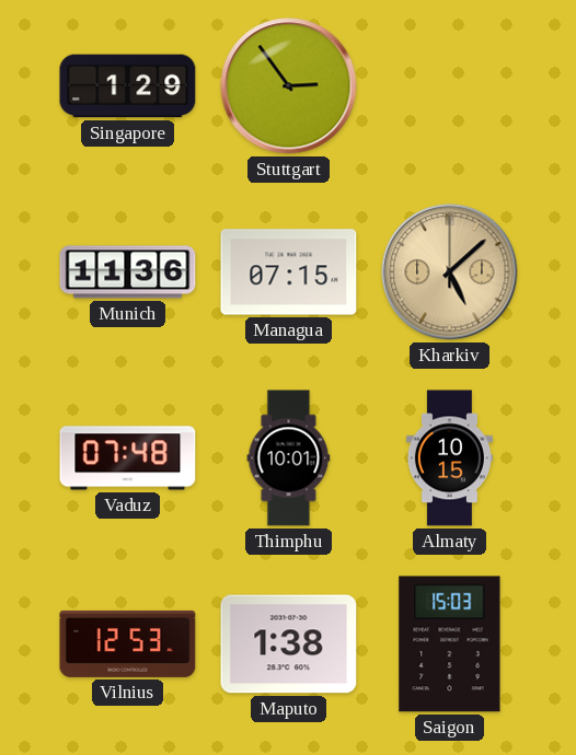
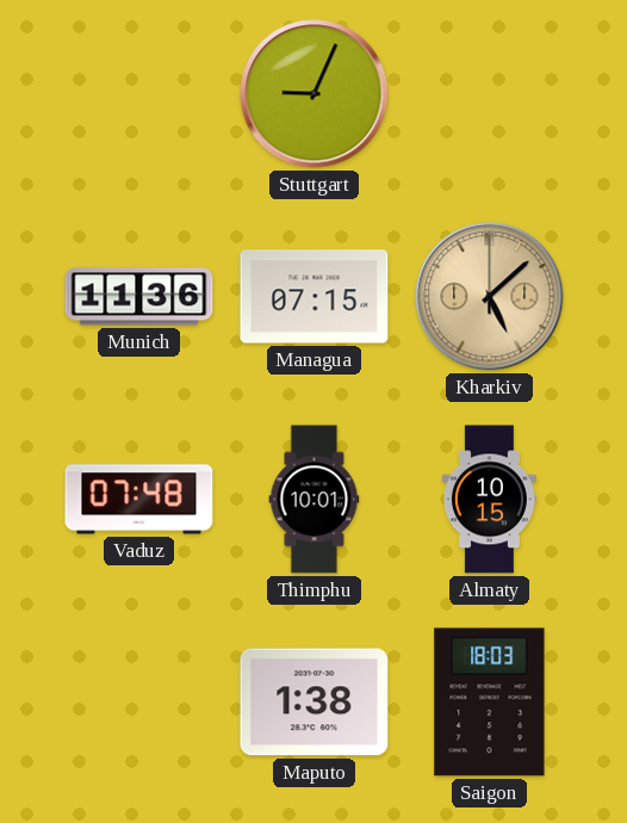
Singapore: 1:29 -> none
Stuttgart: 2:54 -> 9:04
Vilnius: 12:53 -> none
Saigon: 15:03 -> 18:03
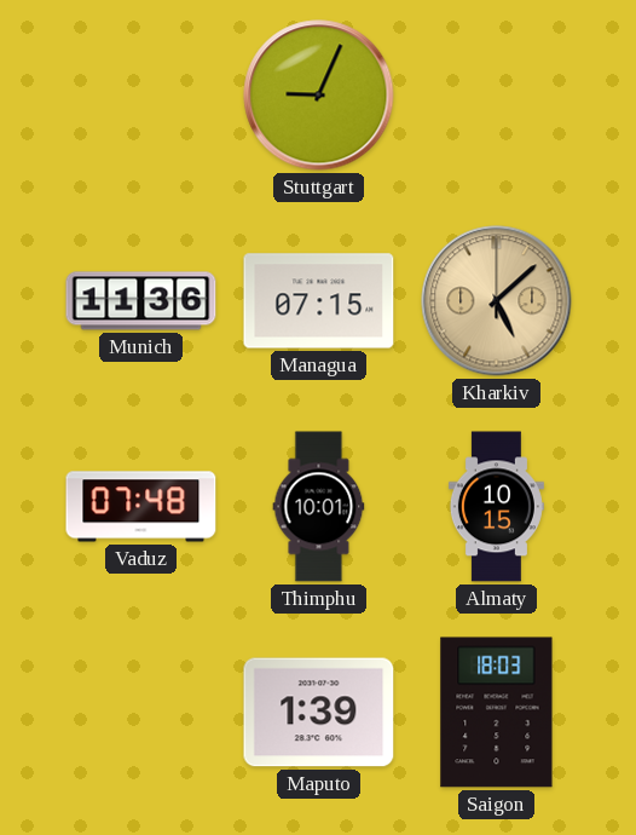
Maputo: 1:38 -> 1:39
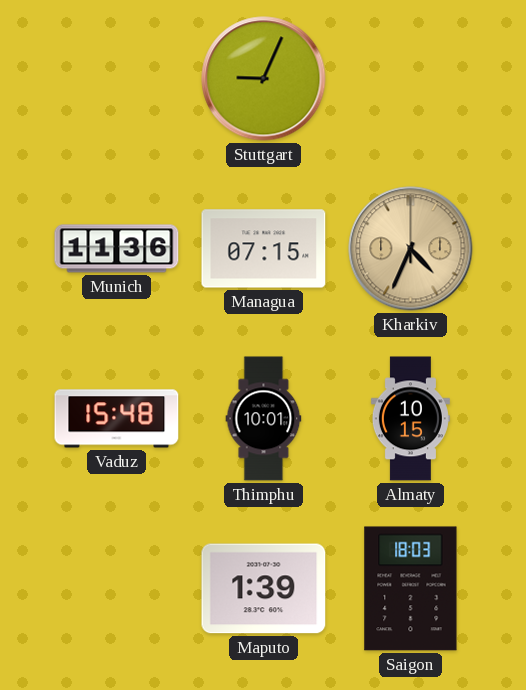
Kharkiv: 5:08 -> 4:34
Vaduz: 07:48 -> 15:48
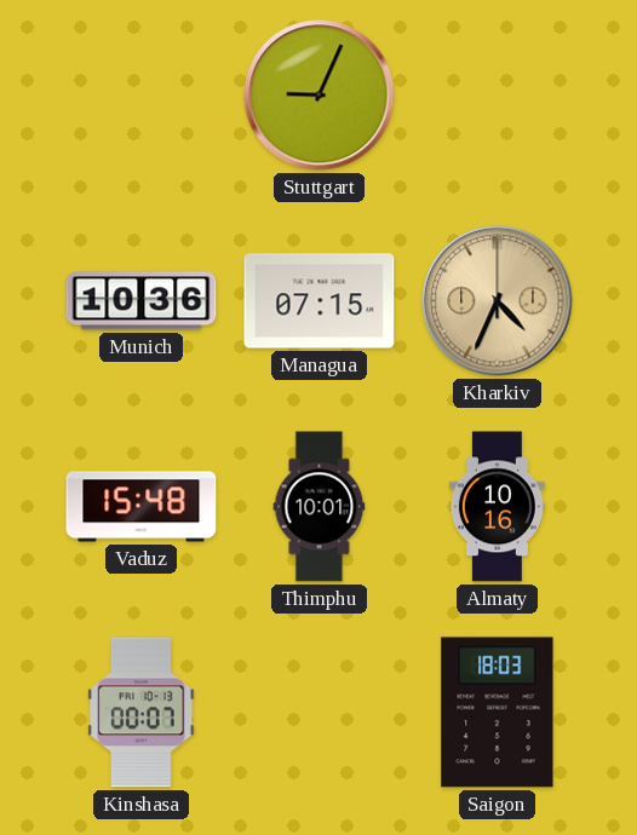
Munich: 11:36 -> 10:36
Almaty: 10:15 -> 10:16
Kinshasa: none -> 00:07
Maputo: 1:39 -> none
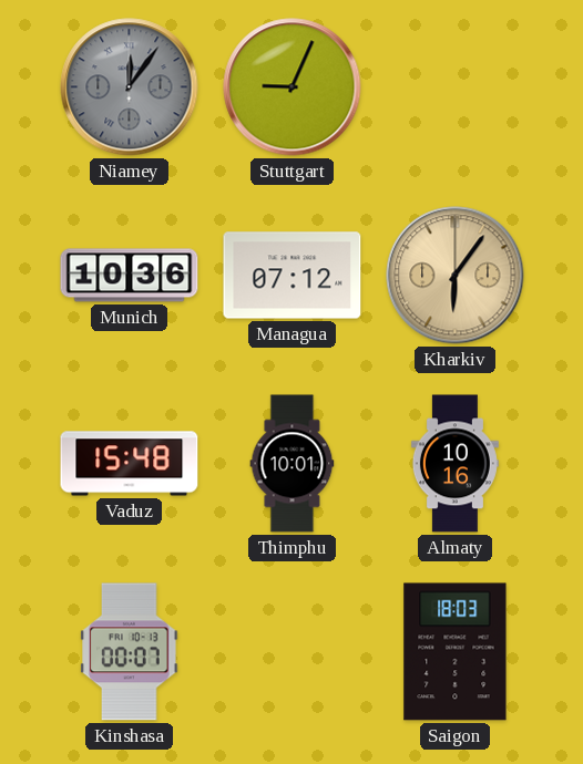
Niamey: none -> 12:06
Managua: 07:15 -> 07:12
Kharkiv: 4:34 -> 6:06
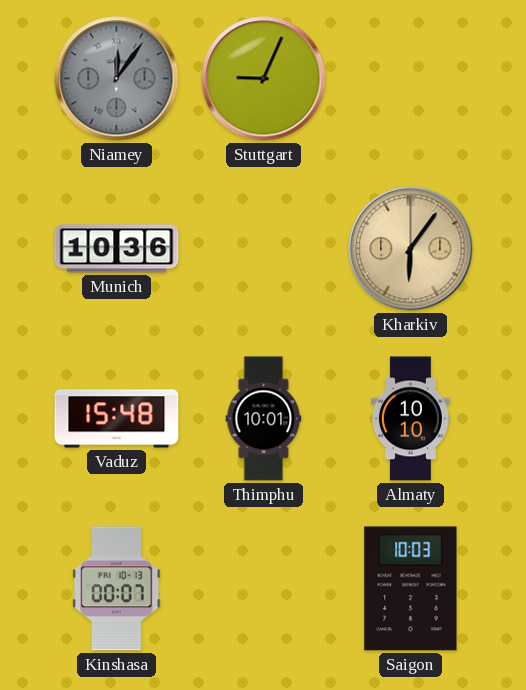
Managua: 07:12 -> none
Almaty: 10:16 -> 10:10
Saigon: 18:03 -> 10:03
